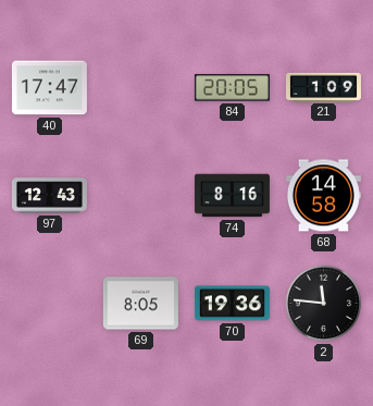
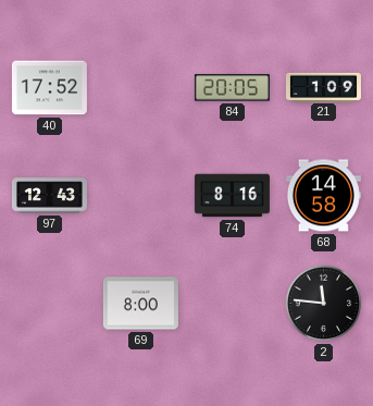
40: 17:47 -> 17:52
69: 8:05 -> 8:00
70: 19:36 -> none
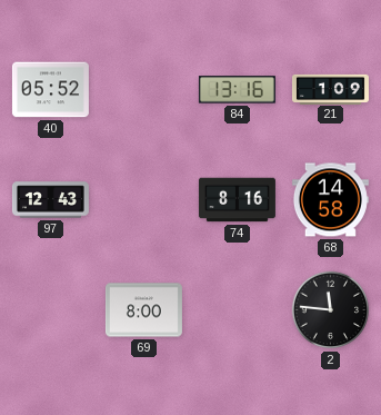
40: 17:52 -> 05:52
84: 20:05 -> 13:16
